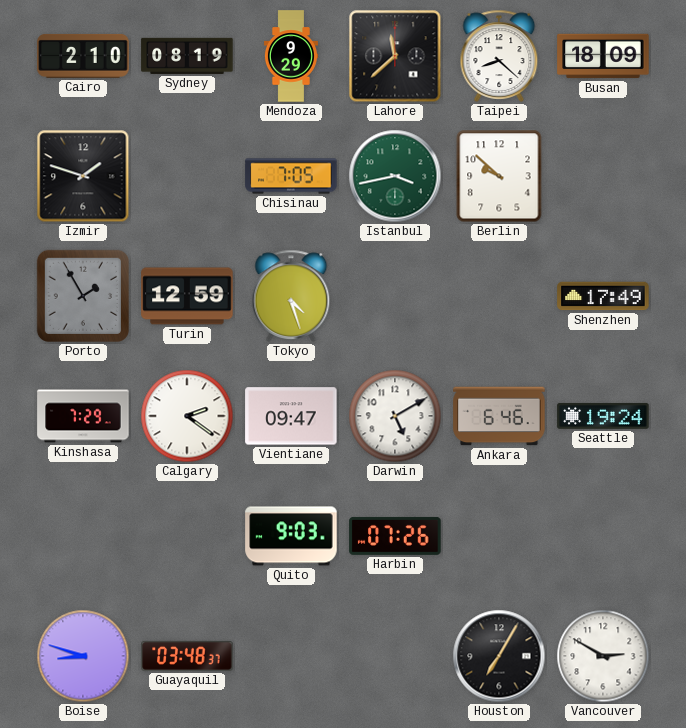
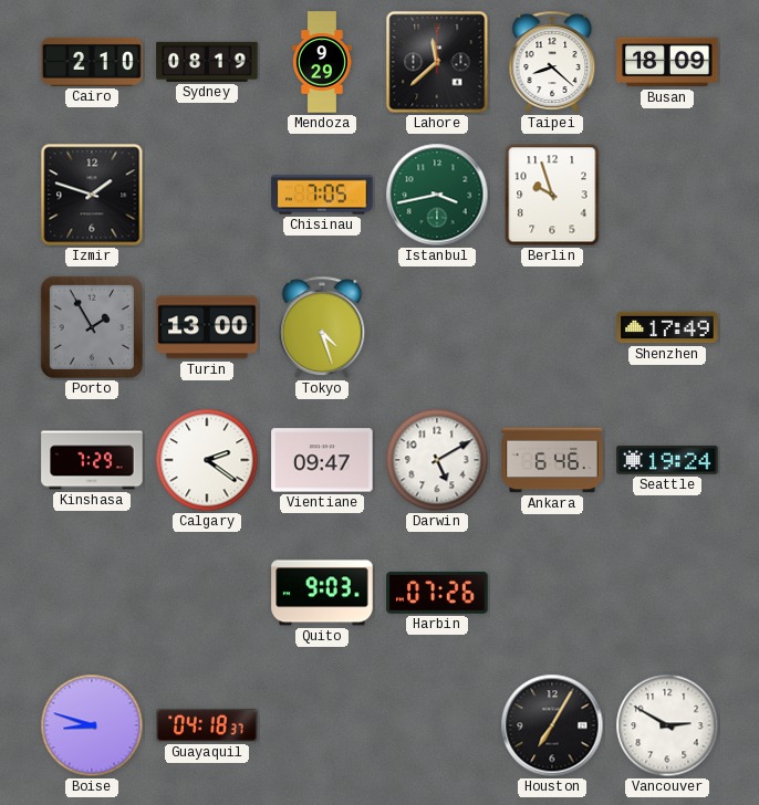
Berlin: 9:52 -> 9:57
Turin: 12:59 -> 13:00
Guayaquil: 03:48 -> 04:18
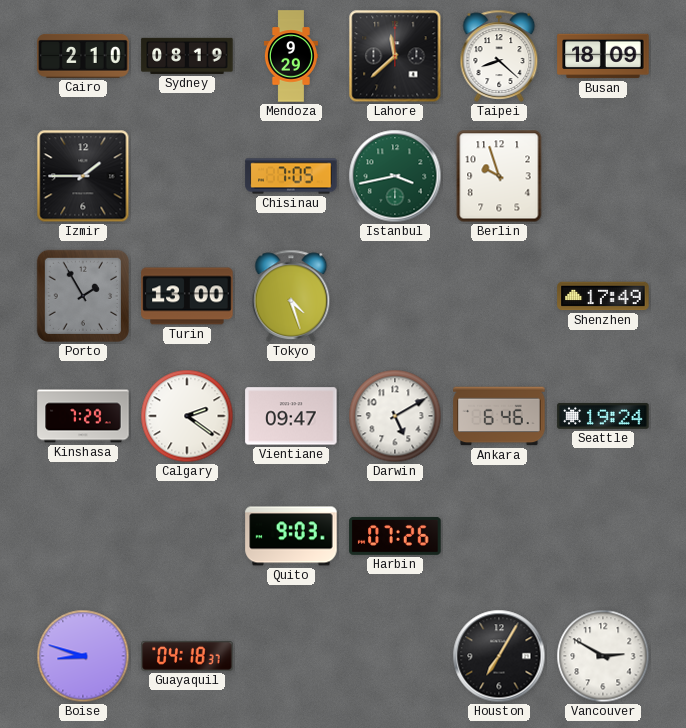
Izmir: 1:48 -> 1:45
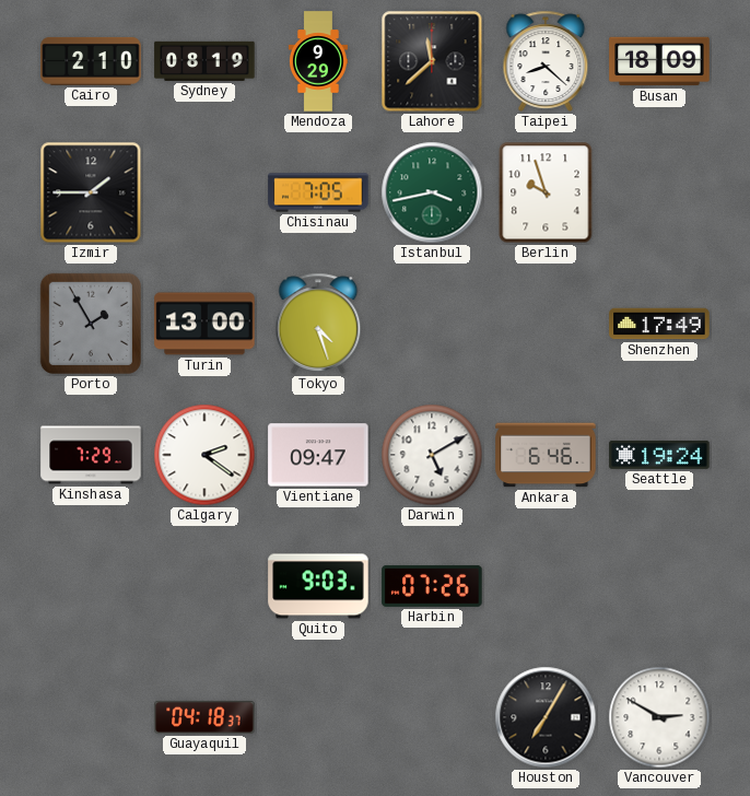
Boise: 8:48 -> none
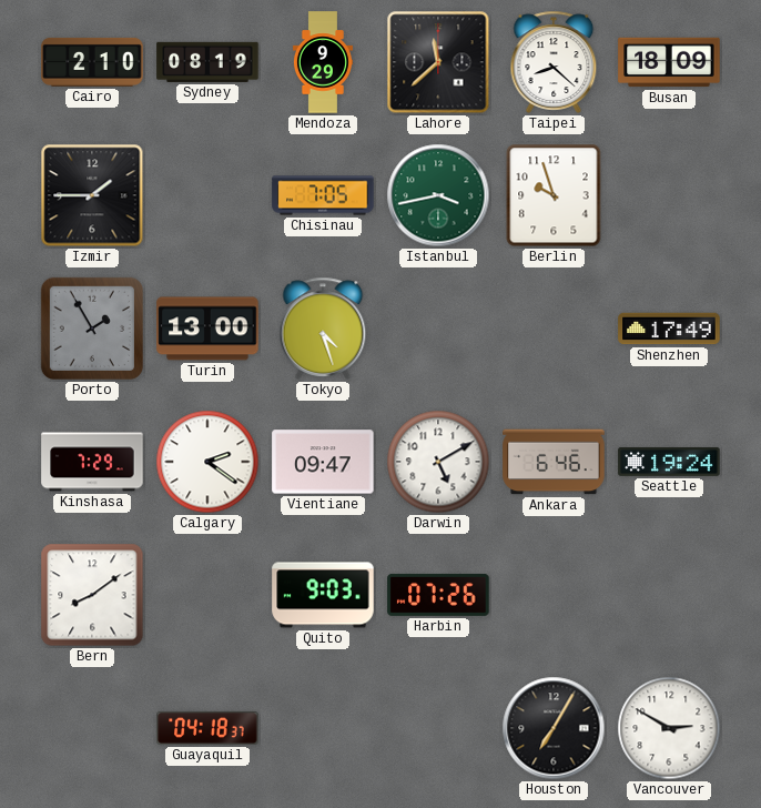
Bern: none -> 8:09
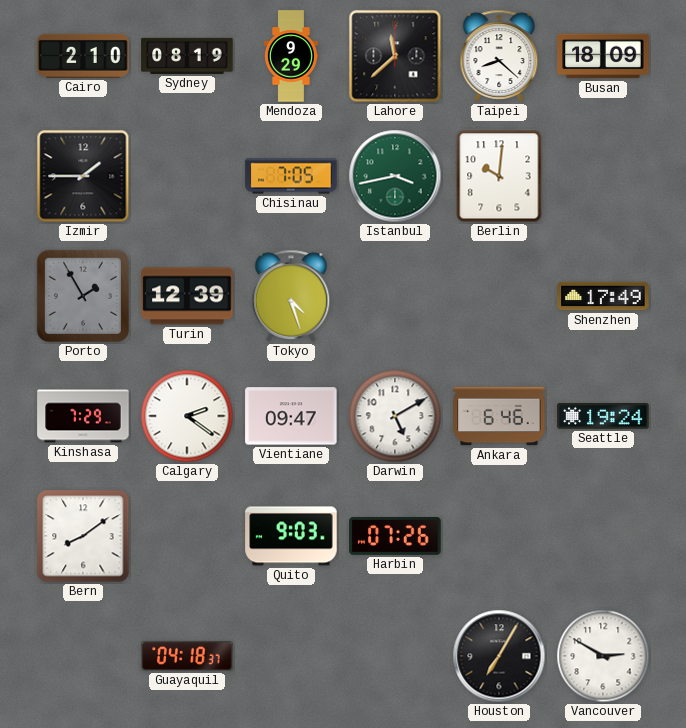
Berlin: 9:57 -> 10:01
Turin: 13:00 -> 12:39
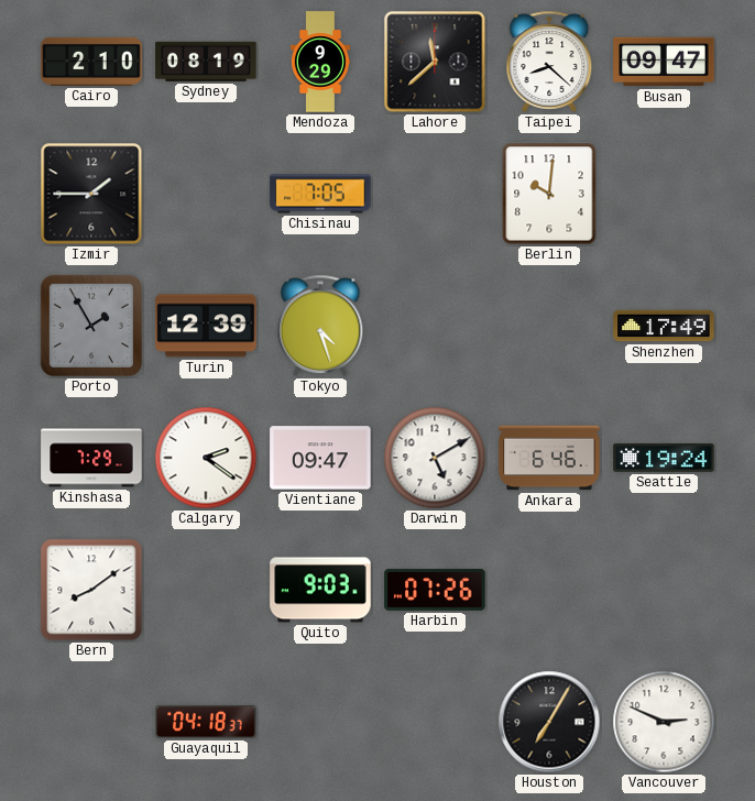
Busan: 18:09 -> 09:47
Istanbul: 3:43 -> none
Vancouver: 2:50 -> 2:49
